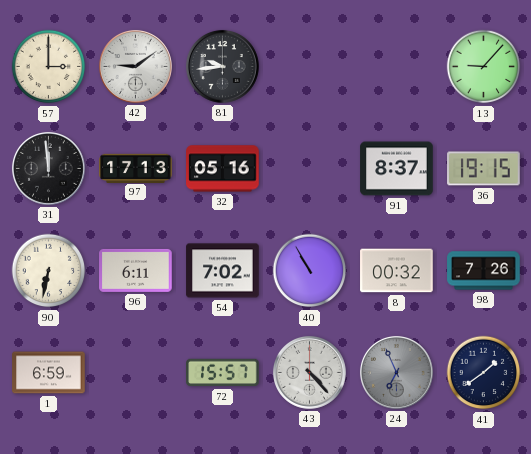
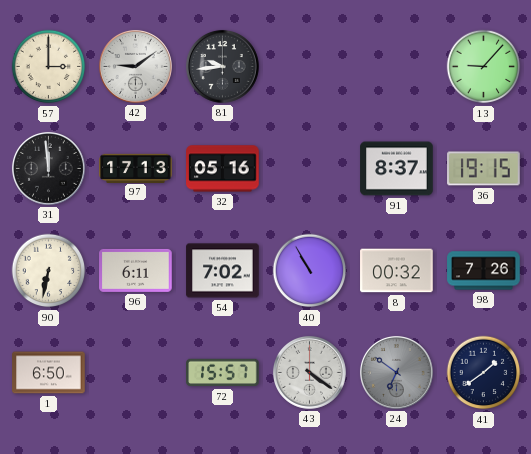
1: 6:59 -> 6:50
43: 4:23 -> 4:21
24: 6:56 -> 6:51
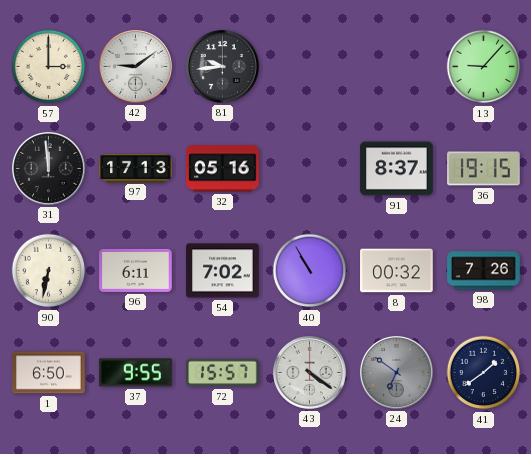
37: none -> 9:55
